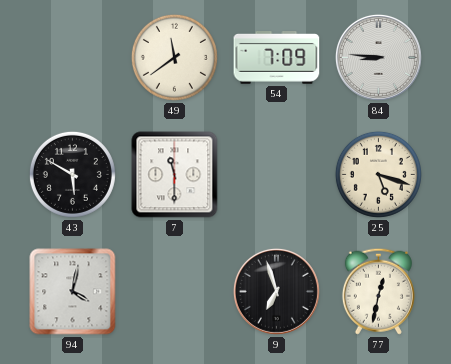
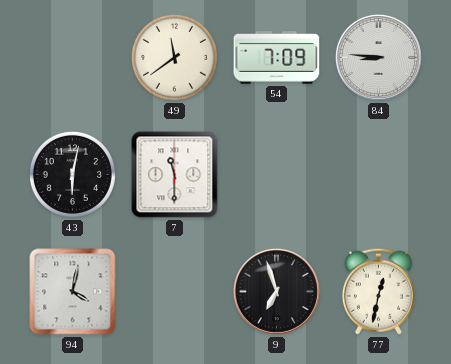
43: 5:50 -> 6:02
25: 5:18 -> none
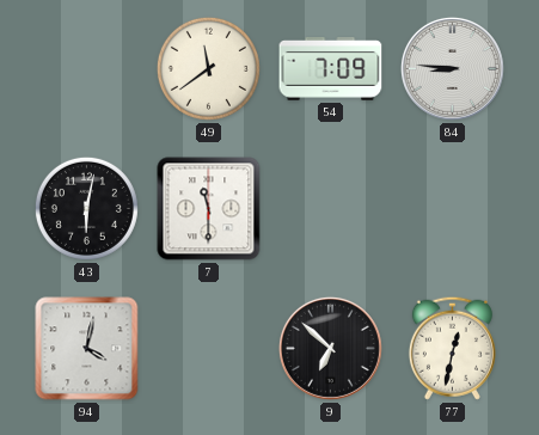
9: 6:57 -> 6:52
